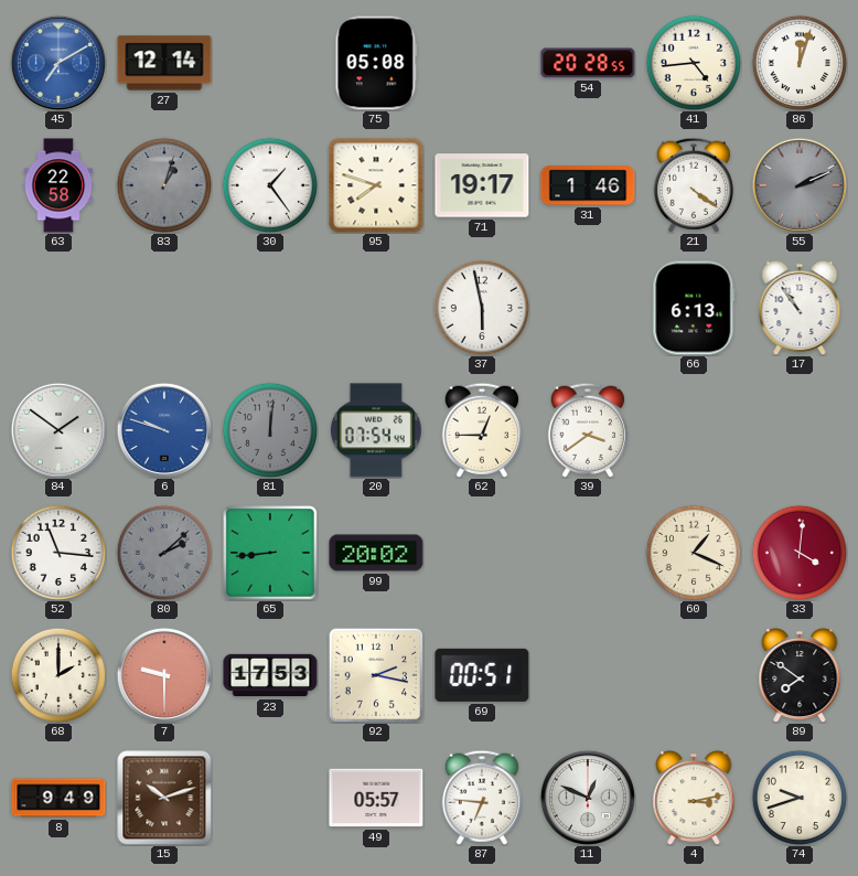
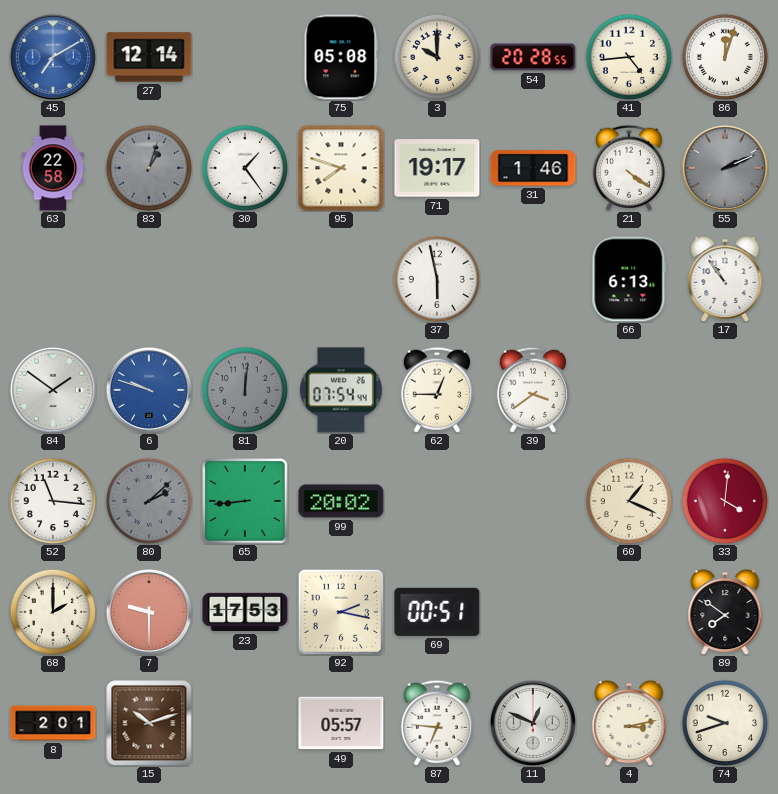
3: none -> 10:00
8: 9:49 -> 2:01
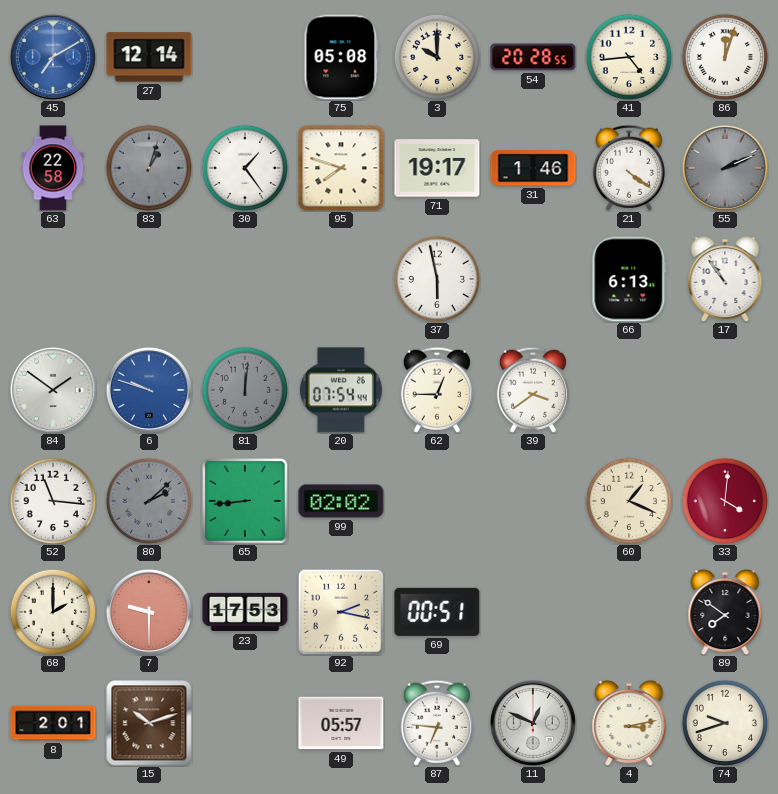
99: 20:02 -> 02:02
